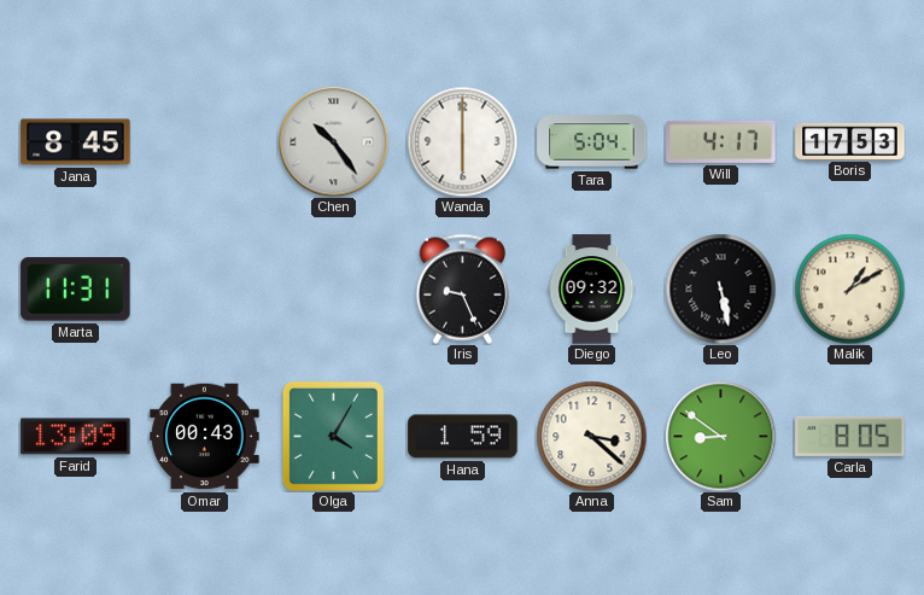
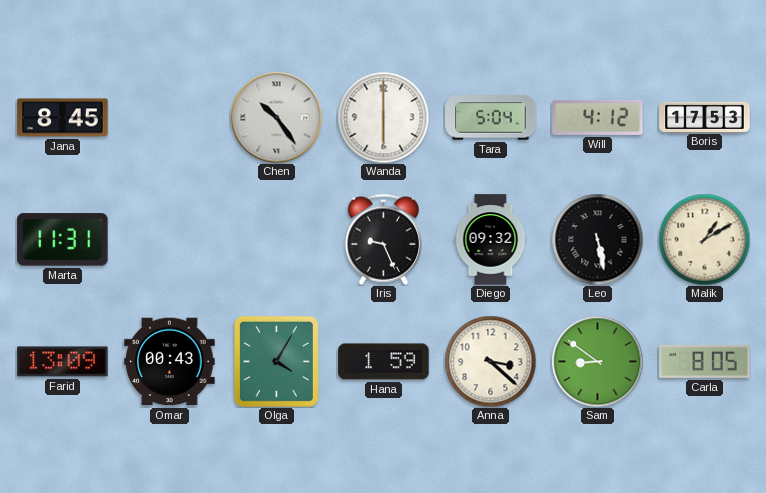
Will: 4:17 -> 4:12
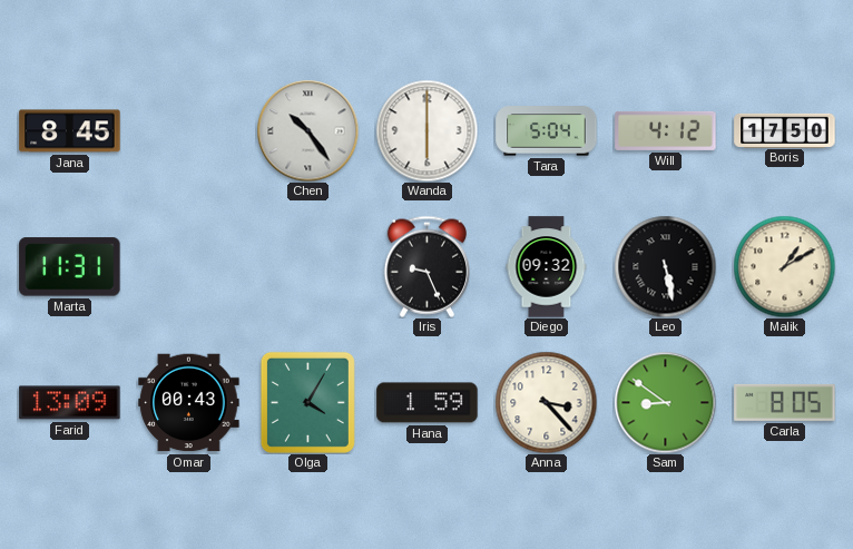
Boris: 17:53 -> 17:50
Anna: 3:22 -> 3:23
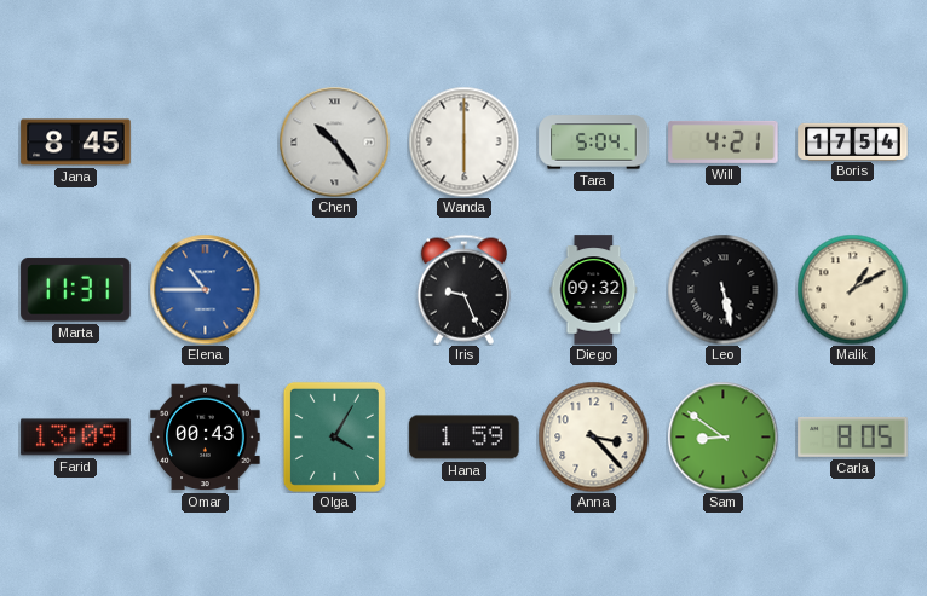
Will: 4:12 -> 4:21
Boris: 17:50 -> 17:54
Elena: none -> 10:45
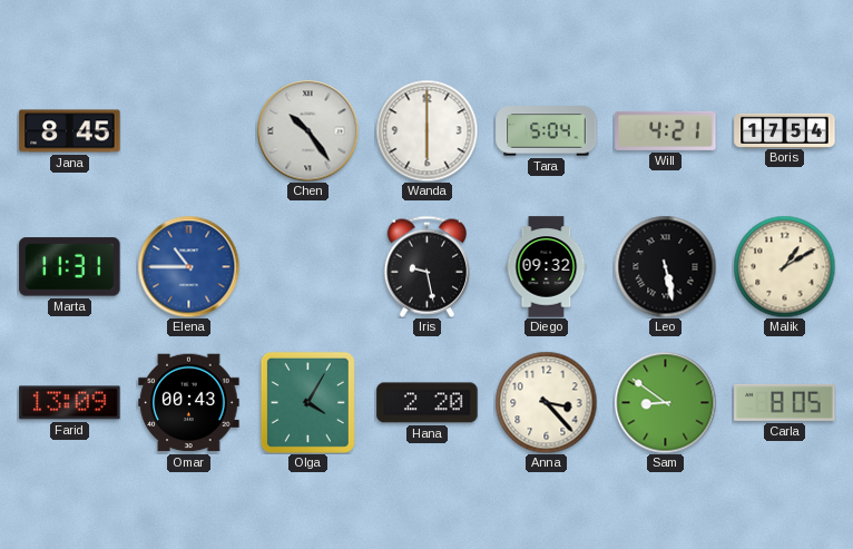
Iris: 9:26 -> 9:28
Hana: 1:59 -> 2:20
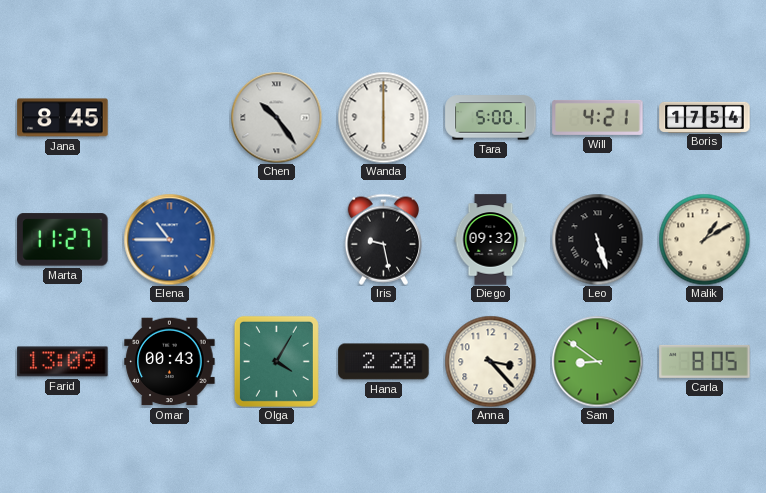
Tara: 5:04 -> 5:00
Marta: 11:31 -> 11:27
Leo: 5:28 -> 5:27
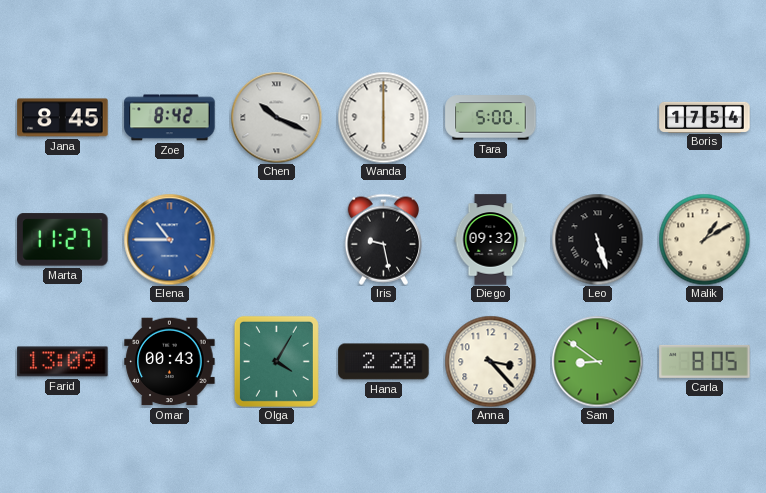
Zoe: none -> 8:42
Chen: 10:24 -> 10:19
Will: 4:21 -> none
